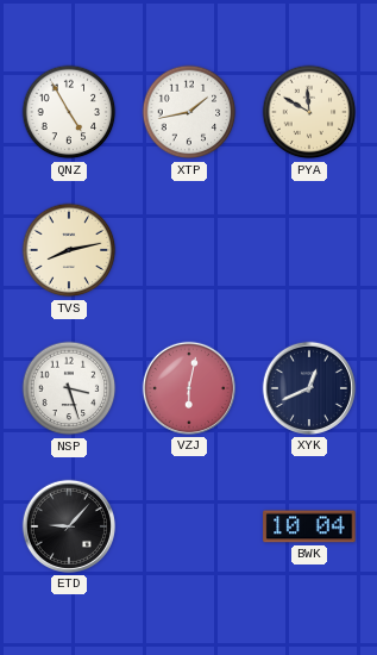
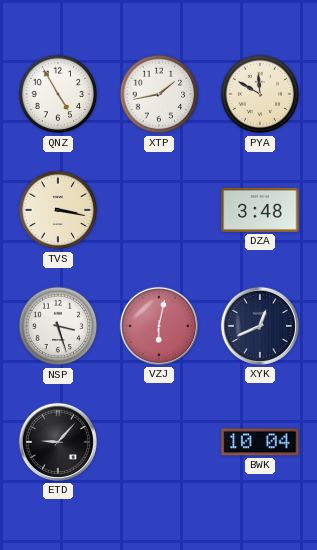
TVS: 8:13 -> 3:17
DZA: none -> 3:48
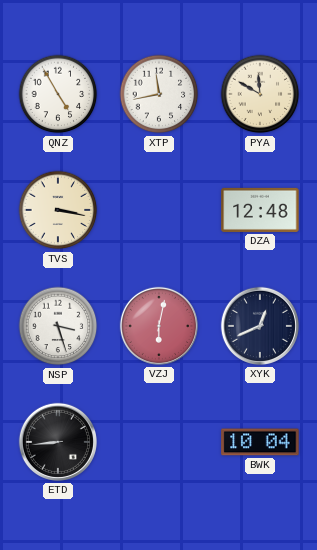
XTP: 1:43 -> 11:43
DZA: 3:48 -> 12:48
ETD: 9:07 -> 8:44
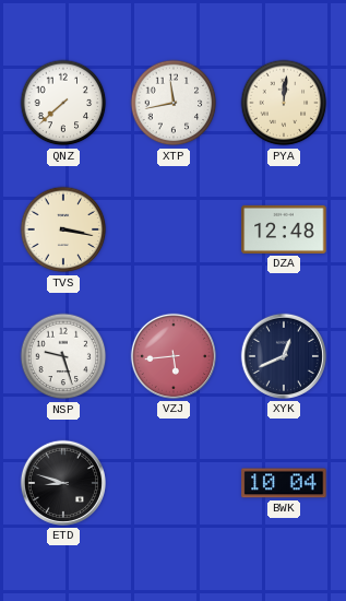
QNZ: 4:55 -> 7:38
PYA: 11:50 -> 12:01
NSP: 3:27 -> 9:27
VZJ: 6:02 -> 5:44
ETD: 8:44 -> 8:48
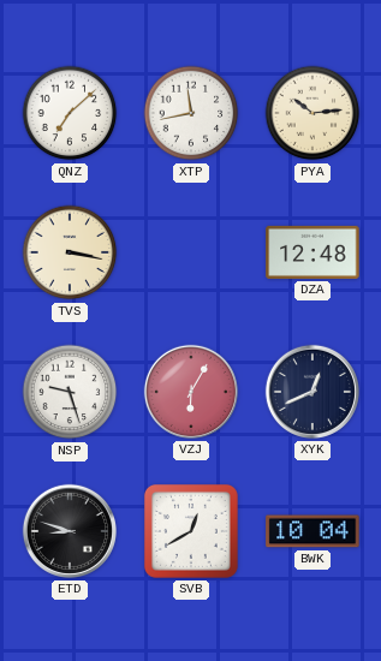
QNZ: 7:38 -> 7:08
PYA: 12:01 -> 10:14
VZJ: 5:44 -> 6:05
SVB: none -> 12:40
